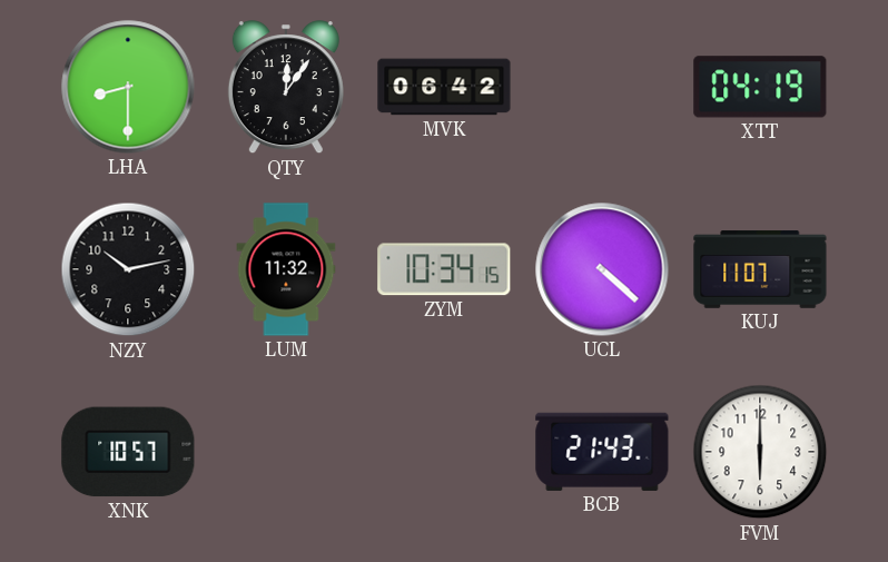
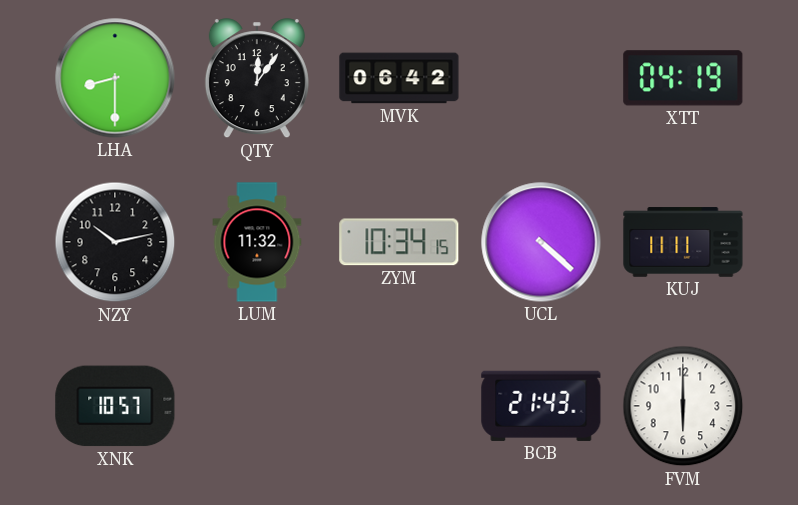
KUJ: 11:07 -> 11:11
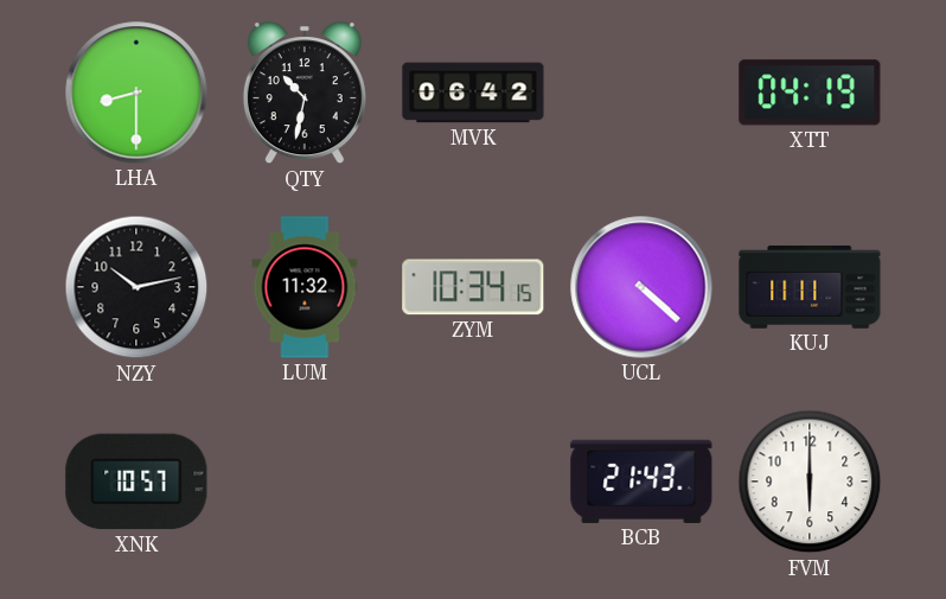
QTY: 12:06 -> 10:32
